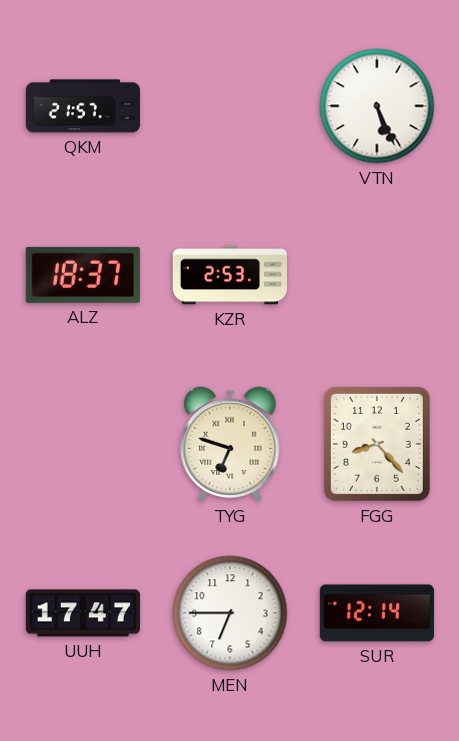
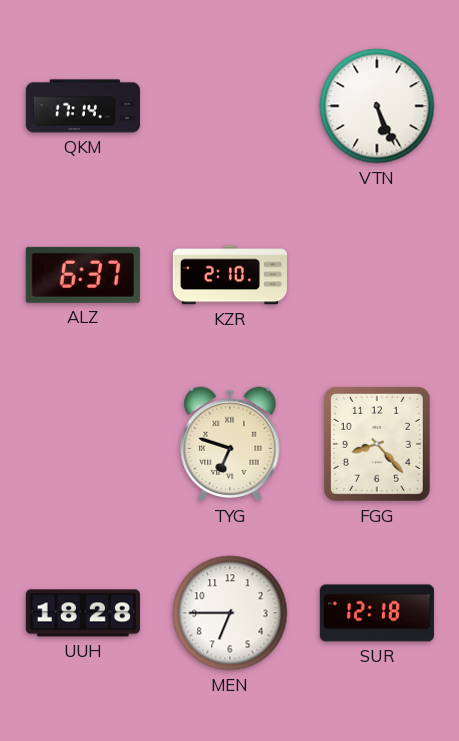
QKM: 21:57 -> 17:14
ALZ: 18:37 -> 6:37
KZR: 2:53 -> 2:10
UUH: 17:47 -> 18:28
SUR: 12:14 -> 12:18
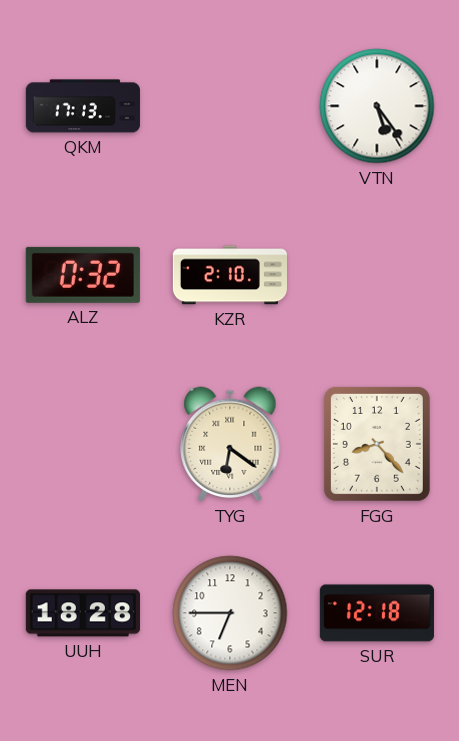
QKM: 17:14 -> 17:13
VTN: 5:26 -> 5:24
ALZ: 6:37 -> 0:32
TYG: 6:48 -> 6:21
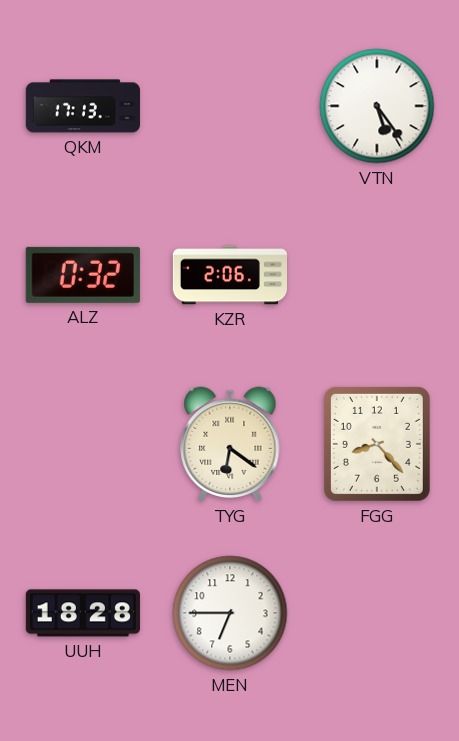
KZR: 2:10 -> 2:06
SUR: 12:18 -> none
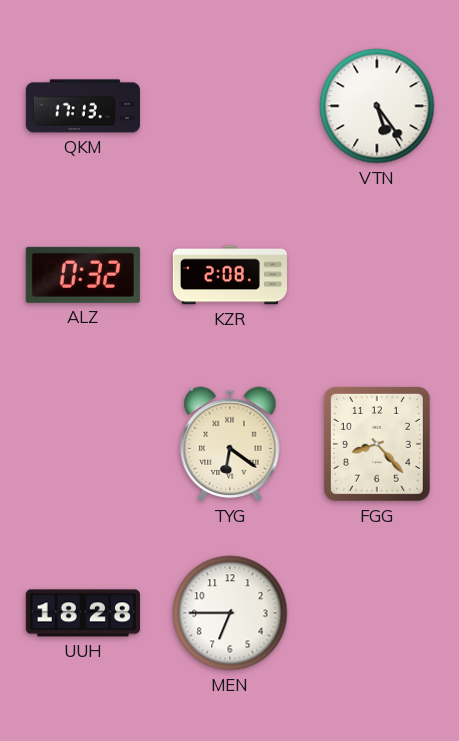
KZR: 2:06 -> 2:08
